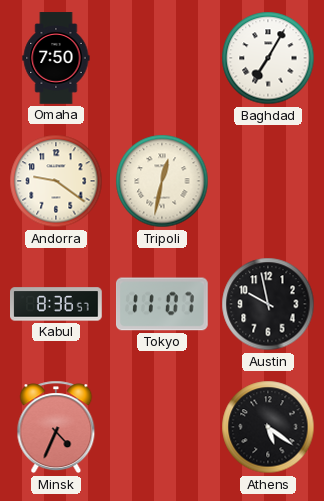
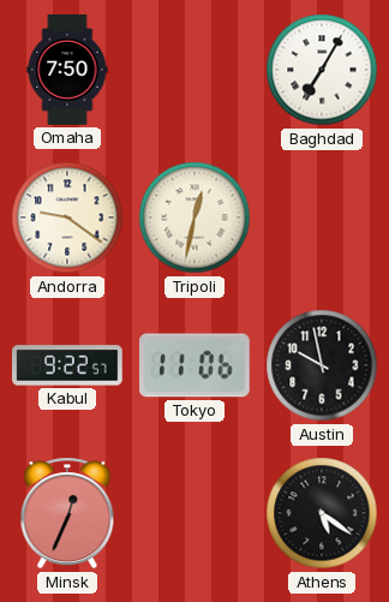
Kabul: 8:36 -> 9:22
Tokyo: 11:07 -> 11:06
Minsk: 4:34 -> 12:34
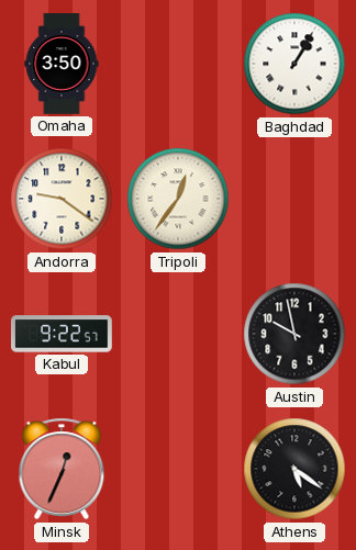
Omaha: 7:50 -> 3:50
Baghdad: 7:05 -> 1:05
Tripoli: 12:32 -> 12:36
Tokyo: 11:06 -> none
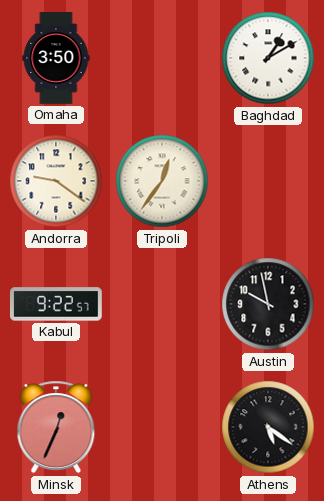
Baghdad: 1:05 -> 1:10
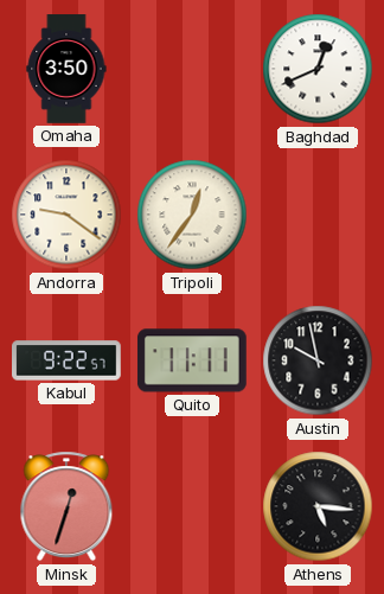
Baghdad: 1:10 -> 12:41
Quito: none -> 11:11
Minsk: 12:34 -> 12:33
Athens: 5:21 -> 5:16
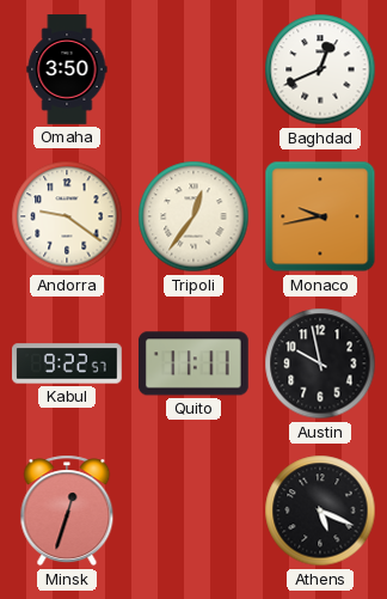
Monaco: none -> 9:43
Athens: 5:16 -> 5:19
